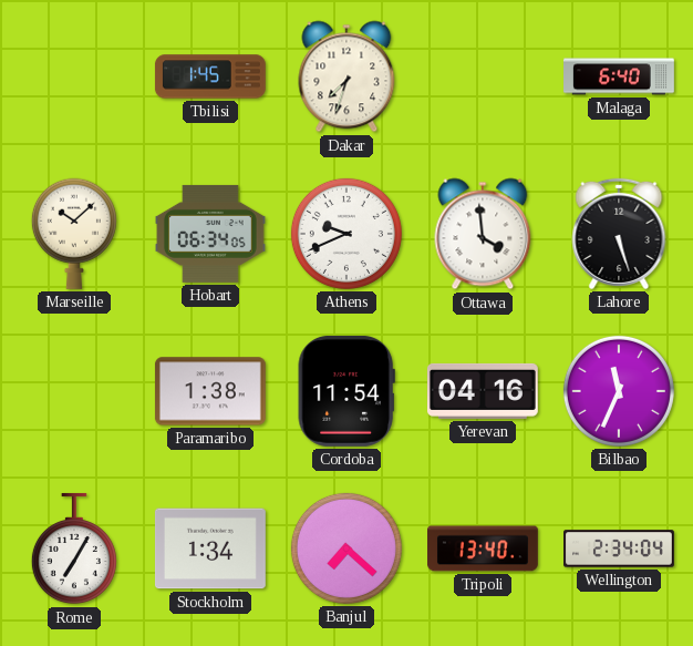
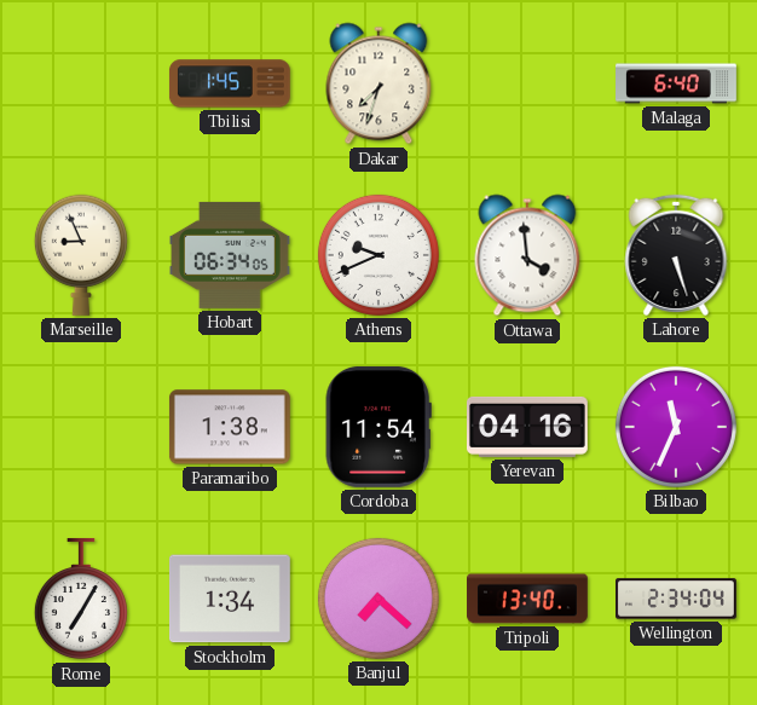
Marseille: 10:08 -> 8:56
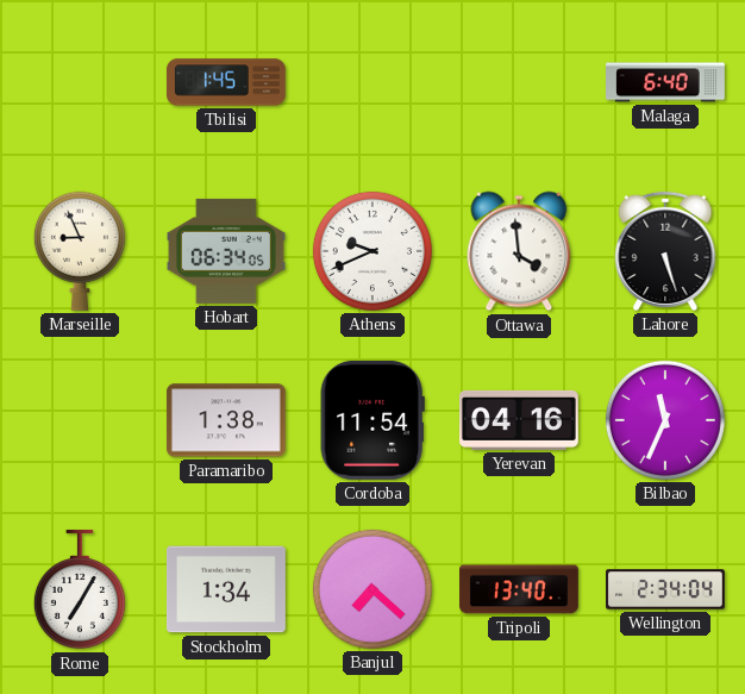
Dakar: 7:33 -> none
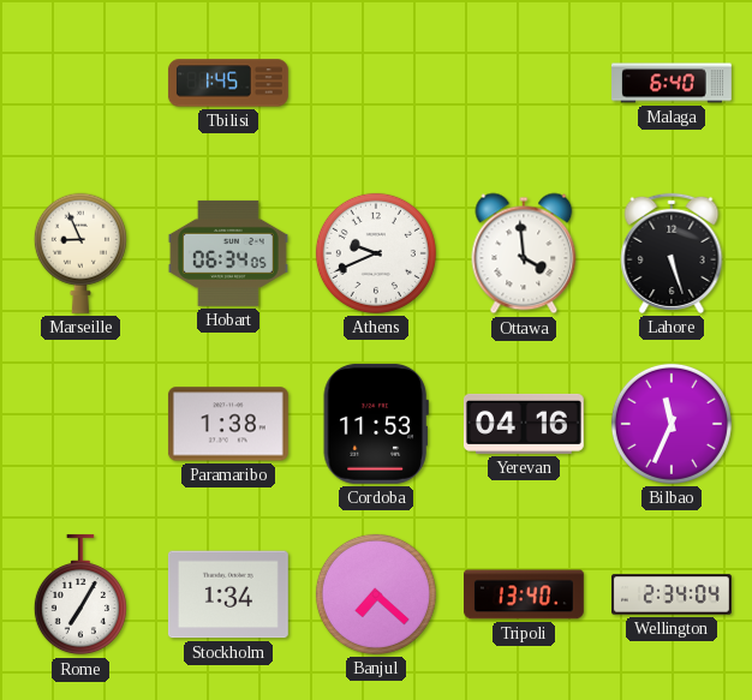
Cordoba: 11:54 -> 11:53
